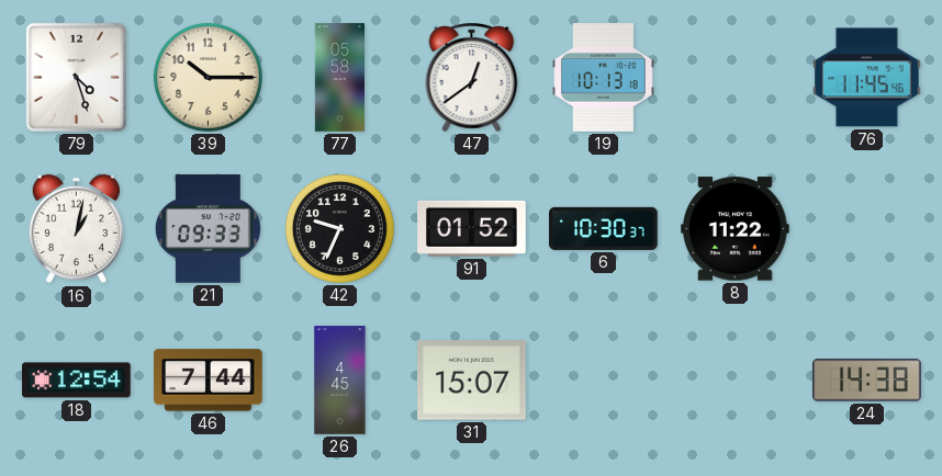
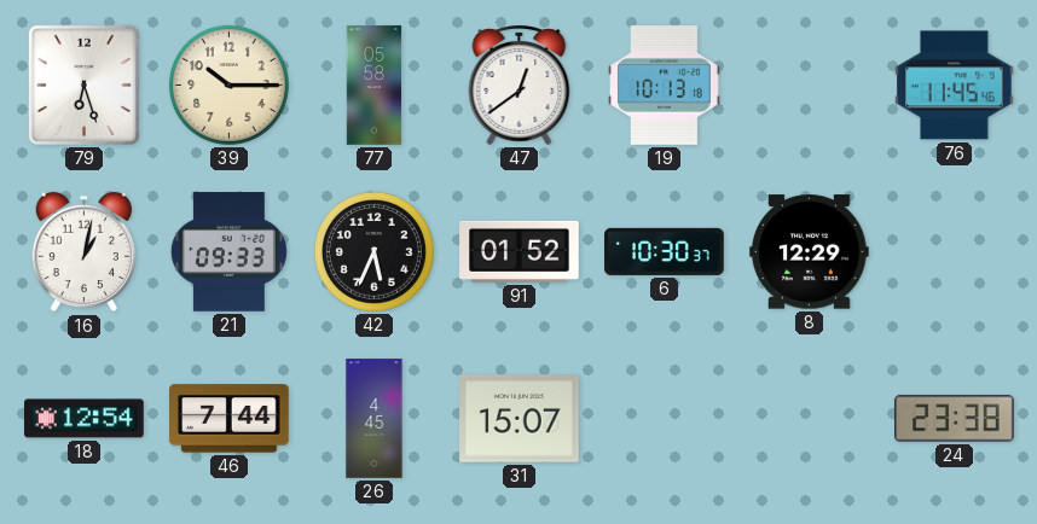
79: 4:27 -> 6:27
42: 9:34 -> 5:34
8: 11:22 -> 12:29
24: 14:38 -> 23:38
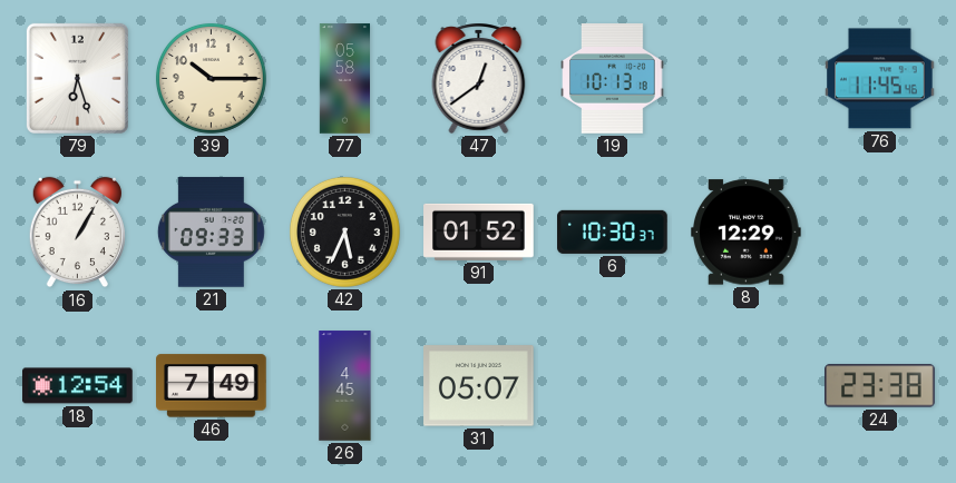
16: 1:02 -> 1:05
46: 7:44 -> 7:49
31: 15:07 -> 05:07
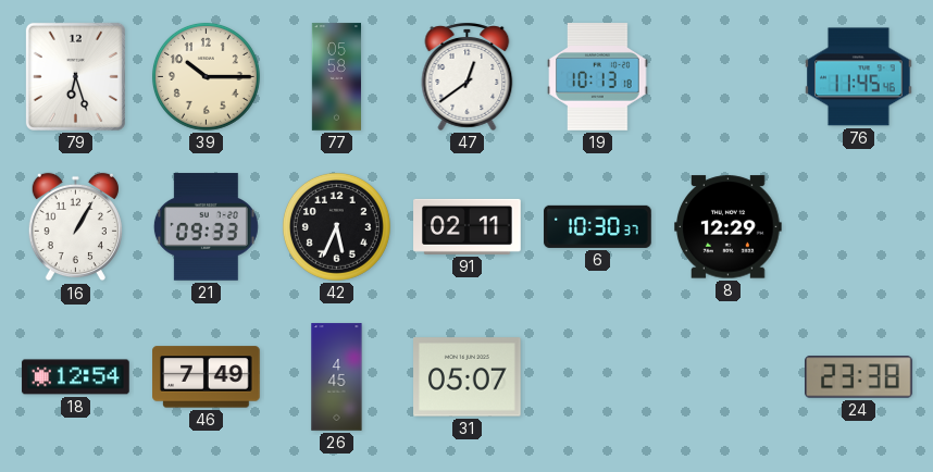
91: 01:52 -> 02:11
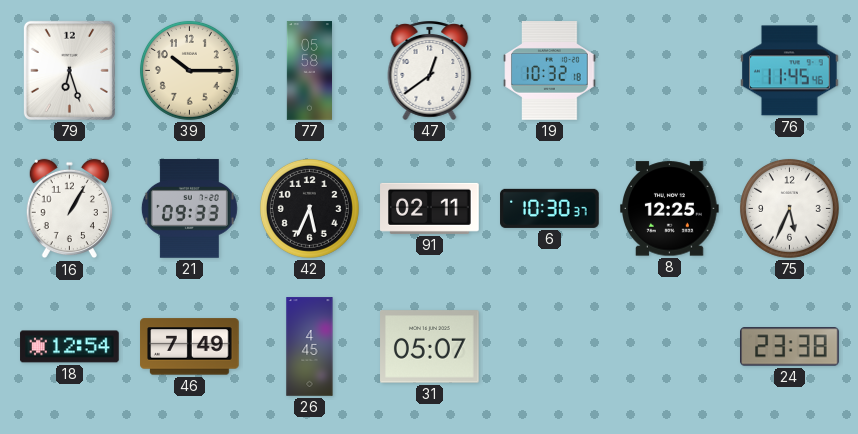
19: 10:13 -> 10:32
8: 12:29 -> 12:25
75: none -> 5:34
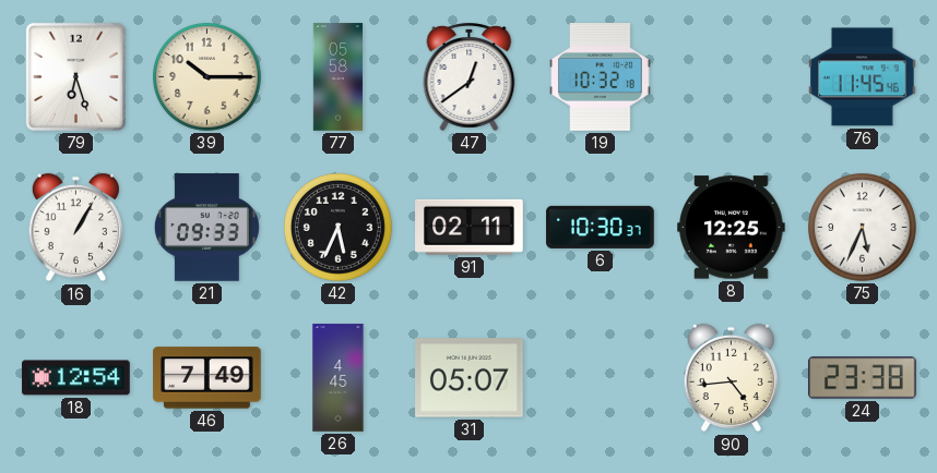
90: none -> 4:44
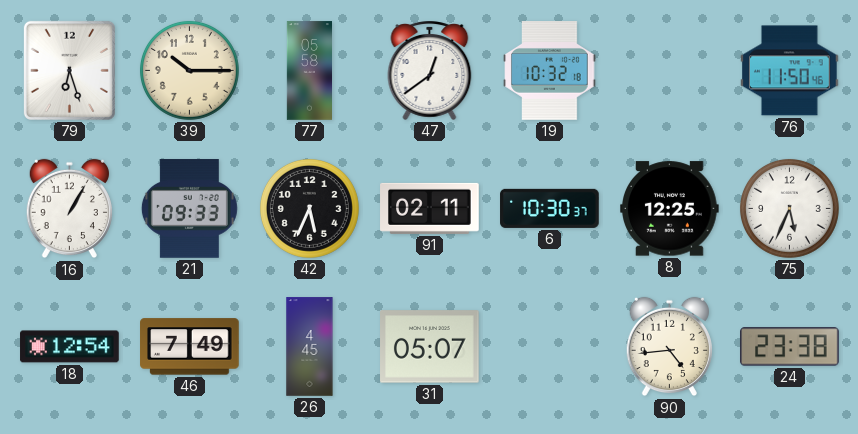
76: 11:45 -> 11:50
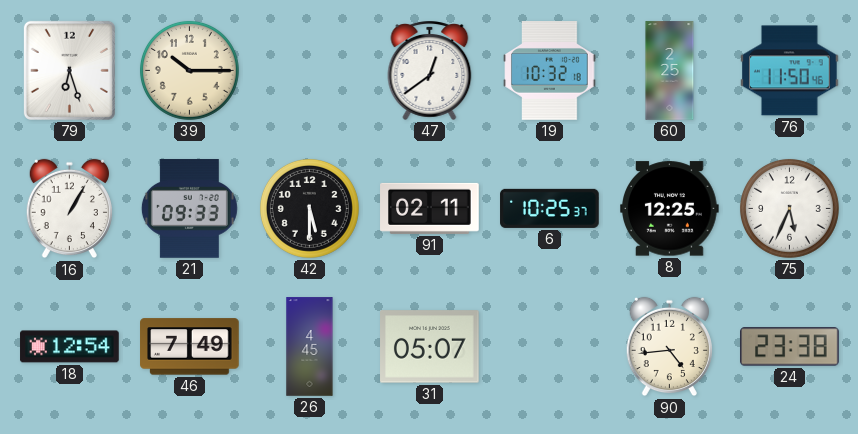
77: 05:58 -> none
60: none -> 2:25
42: 5:34 -> 5:30
6: 10:30 -> 10:25
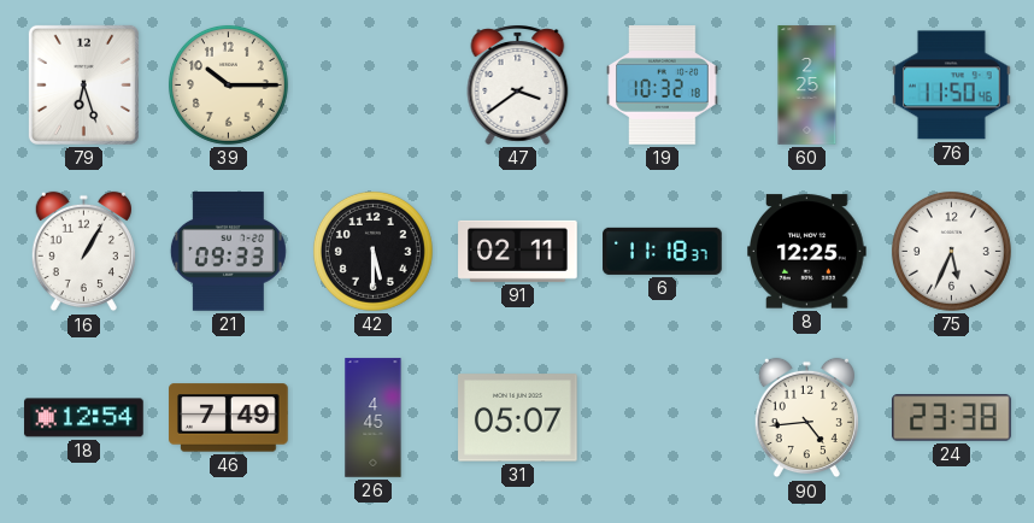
47: 12:39 -> 3:39
6: 10:25 -> 11:18
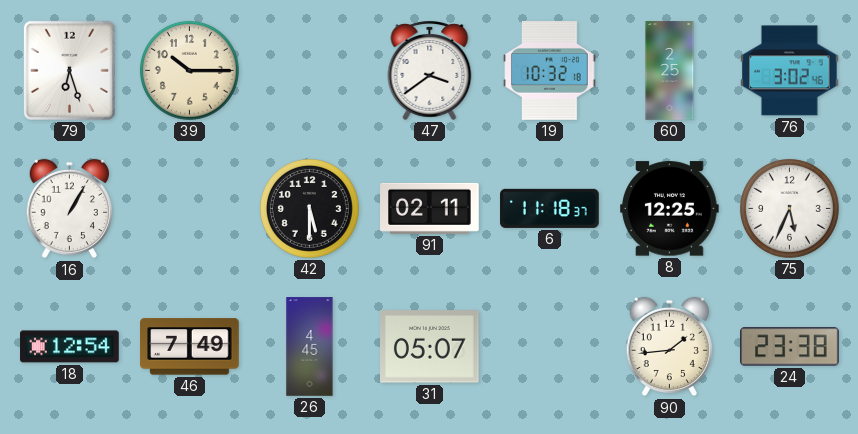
76: 11:50 -> 3:02
21: 09:33 -> none
90: 4:44 -> 1:44
